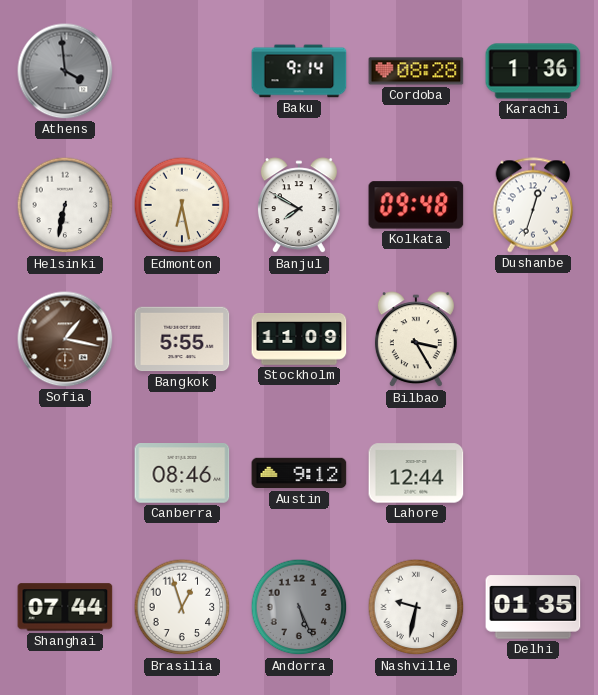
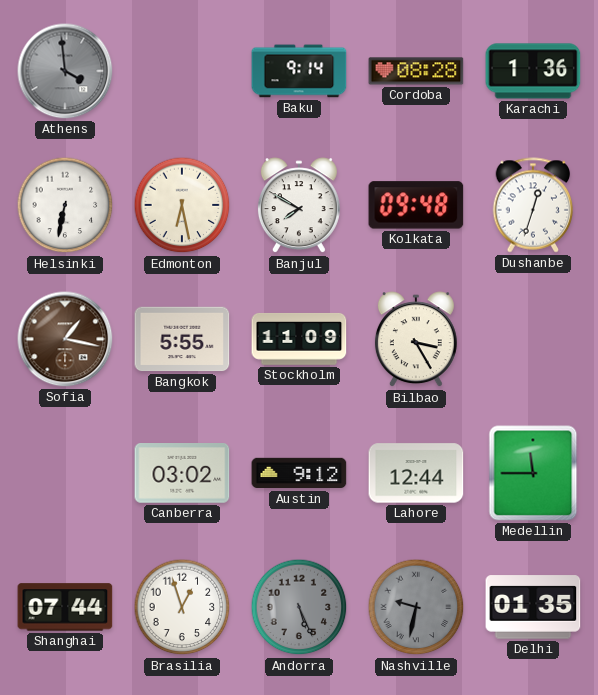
Canberra: 08:46 -> 03:02
Medellin: none -> 11:45
Nashville dial: white -> grey
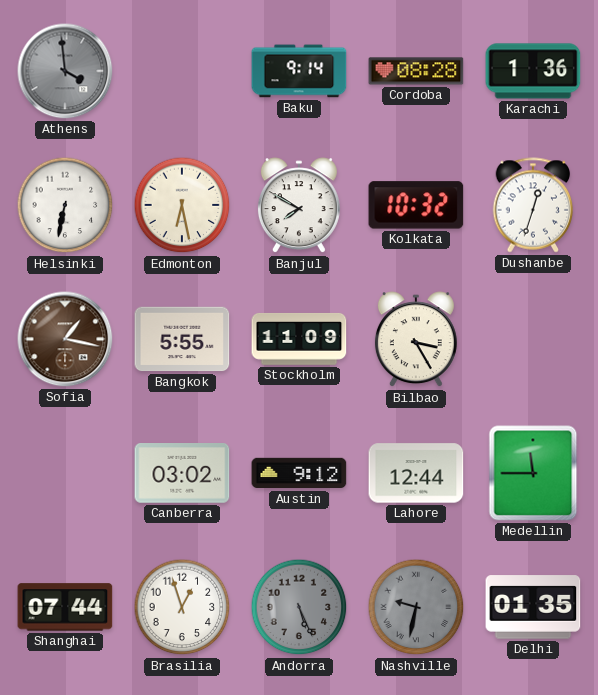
Kolkata: 09:48 -> 10:32
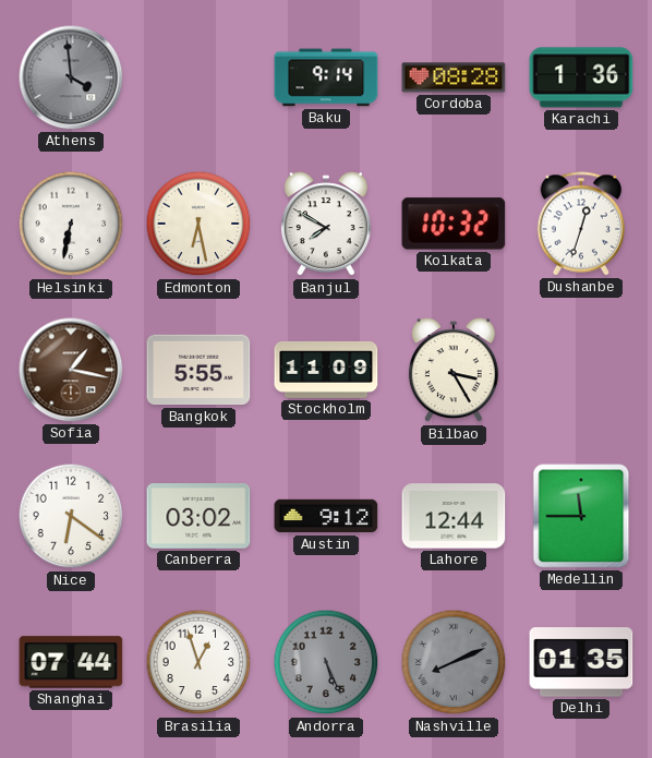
Nice: none -> 6:21
Nashville: 9:32 -> 8:11
